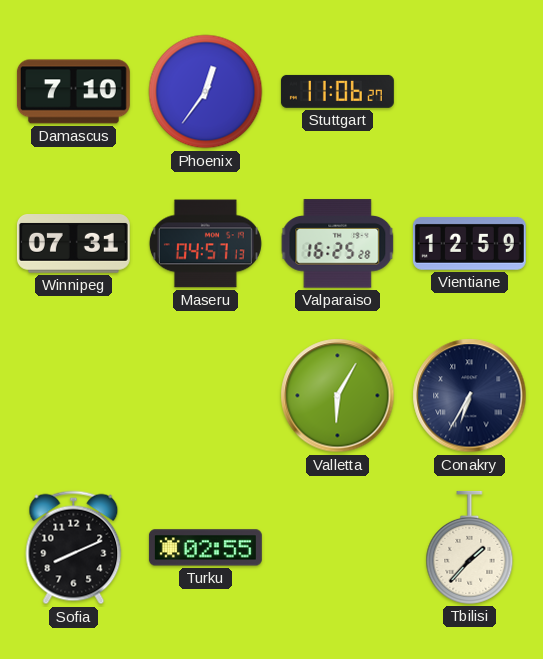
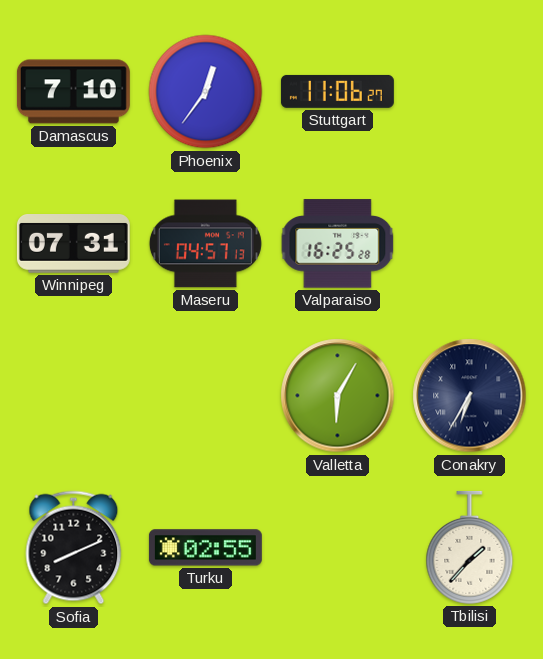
Vientiane: 12:59 -> none
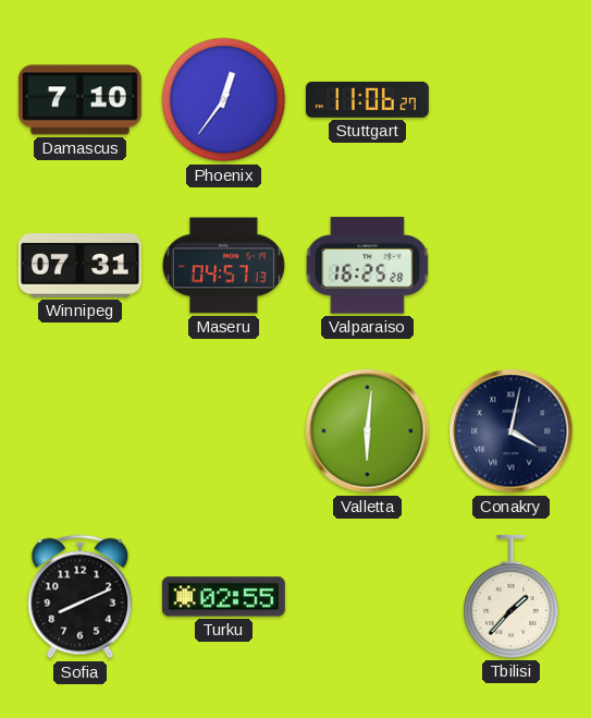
Valletta: 6:05 -> 6:01
Conakry: 6:35 -> 4:02
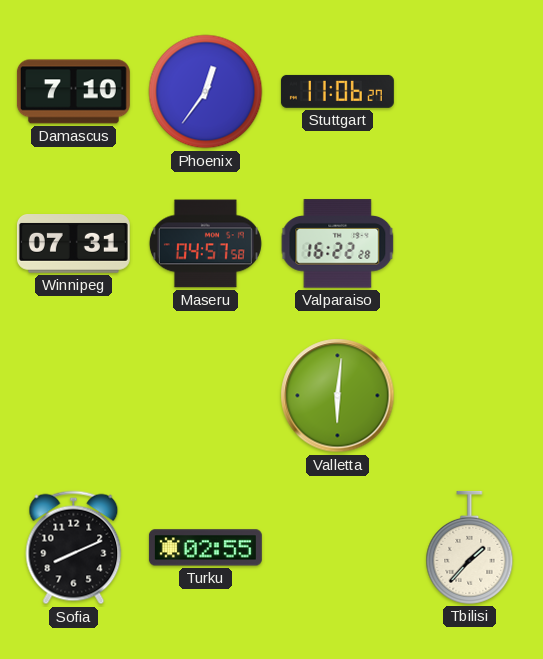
Maseru: 04:57:13 -> 04:57:58
Valparaiso: 16:25 -> 16:22
Conakry: 4:02 -> none
